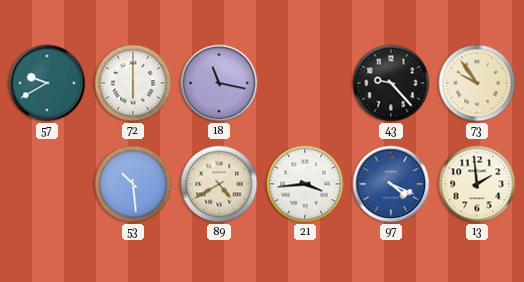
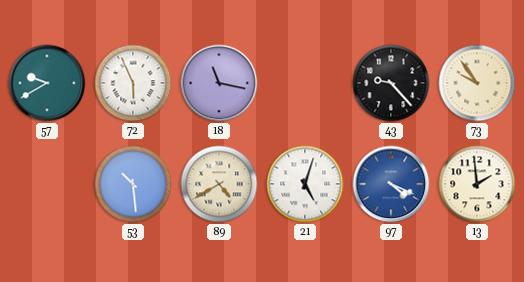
72: 6:00 -> 5:56
21: 3:44 -> 5:03
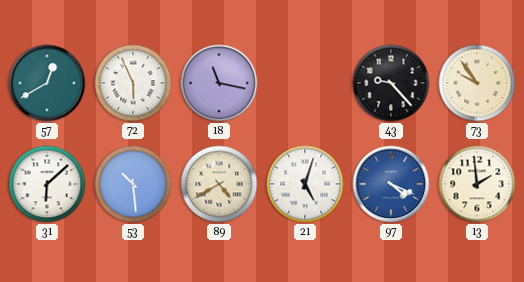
57: 9:40 -> 12:40
31: none -> 6:08
